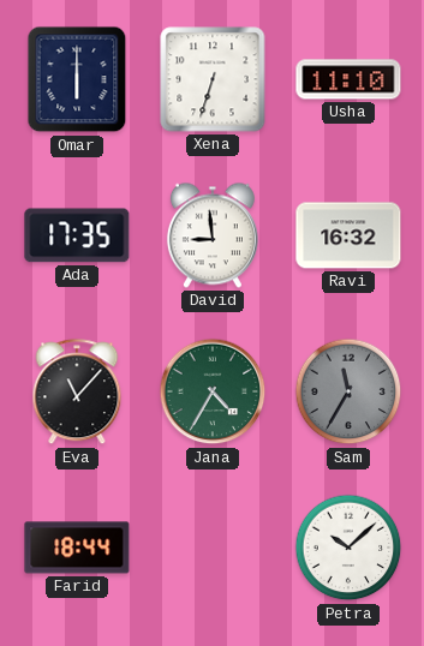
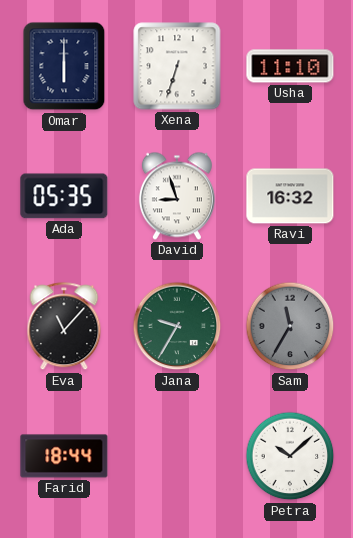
Ada: 17:35 -> 05:35
David: 8:59 -> 8:57
Jana: 4:35 -> 9:35
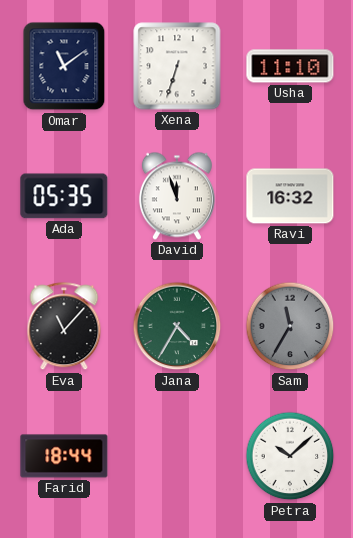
Omar: 6:00 -> 11:09
David: 8:57 -> 11:57
Jana: 9:35 -> 4:35
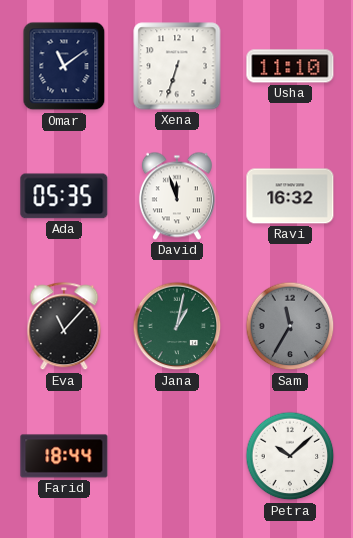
Jana: 4:35 -> 1:02
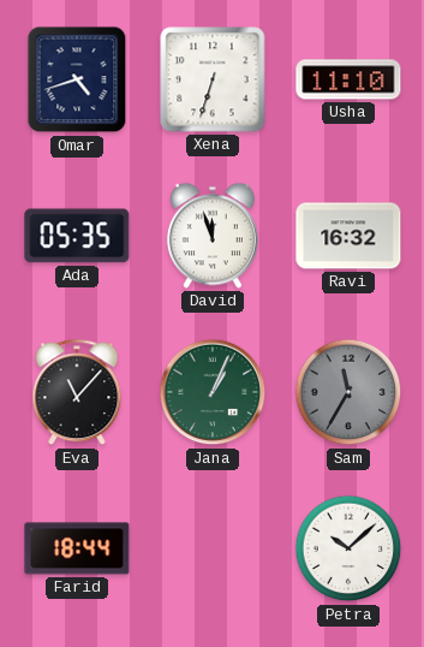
Omar: 11:09 -> 4:42
Jana: 1:02 -> 1:04
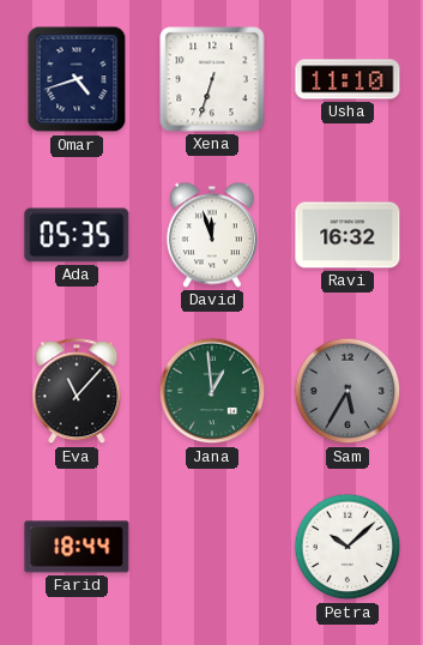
Jana: 1:04 -> 12:59
Sam: 11:35 -> 5:35
